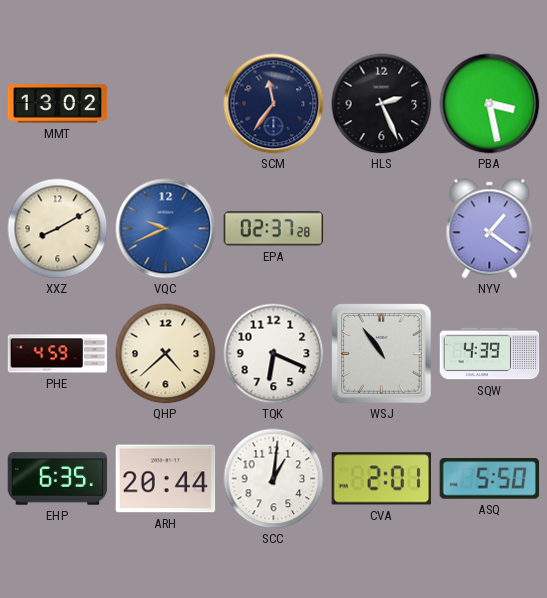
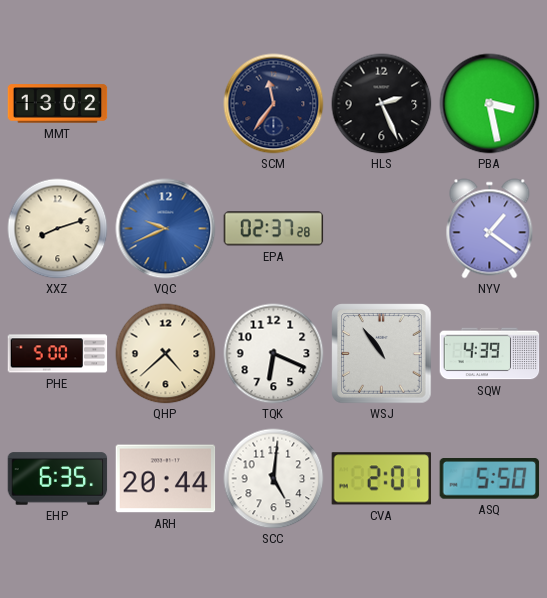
XXZ: 8:10 -> 8:12
PHE: 4:59 -> 5:00
SCC: 1:01 -> 5:01
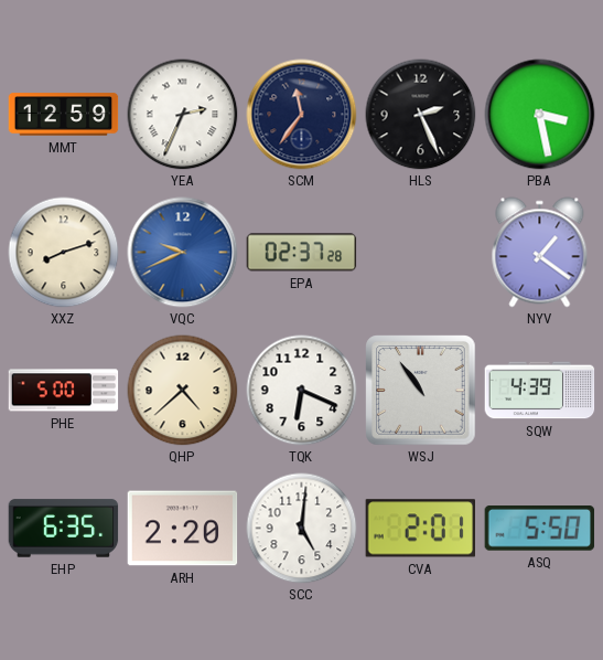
MMT: 13:02 -> 12:59
YEA: none -> 2:34
ARH: 20:44 -> 2:20
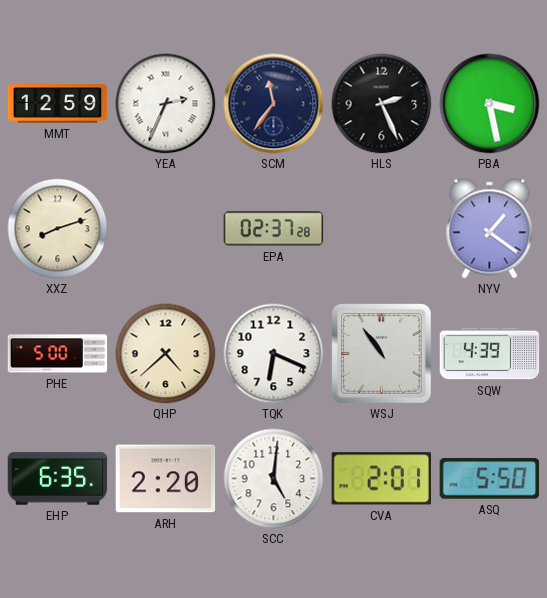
VQC: 9:41 -> none
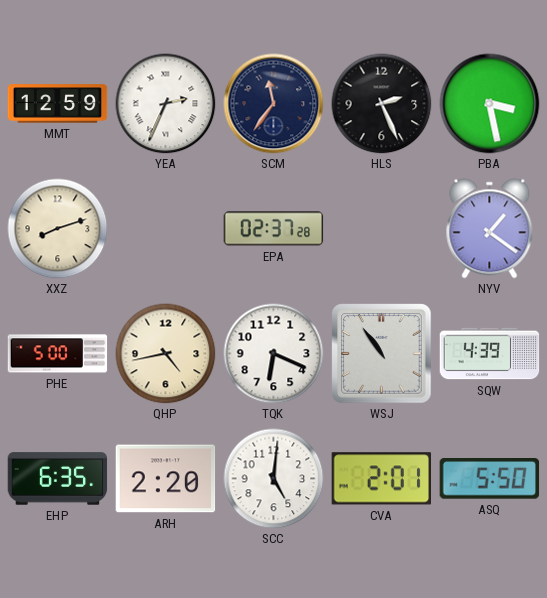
QHP: 4:38 -> 4:43
